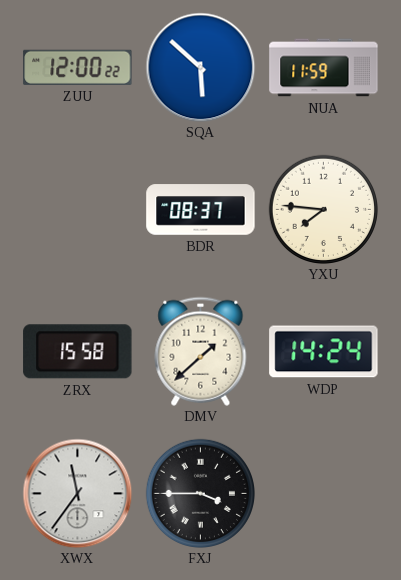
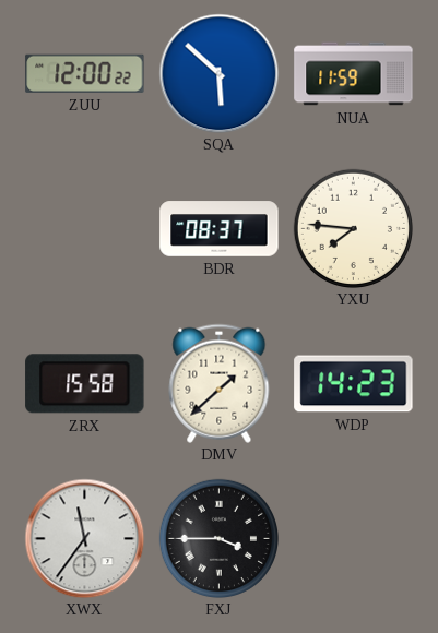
WDP: 14:24 -> 14:23
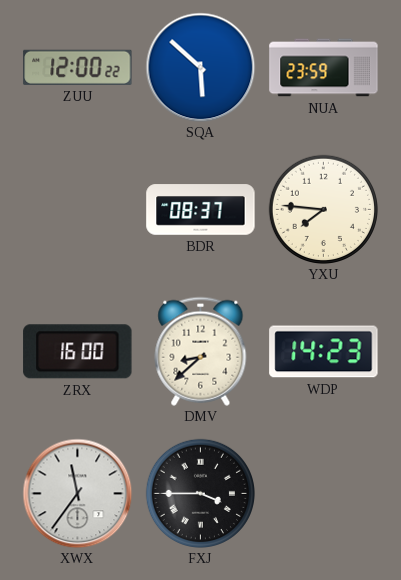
NUA: 11:59 -> 23:59
ZRX: 15:58 -> 16:00
DMV: 1:38 -> 8:38
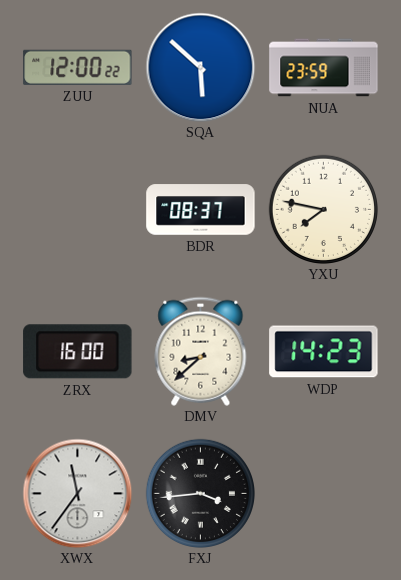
YXU: 7:46 -> 7:47
FXJ: 3:45 -> 3:44
